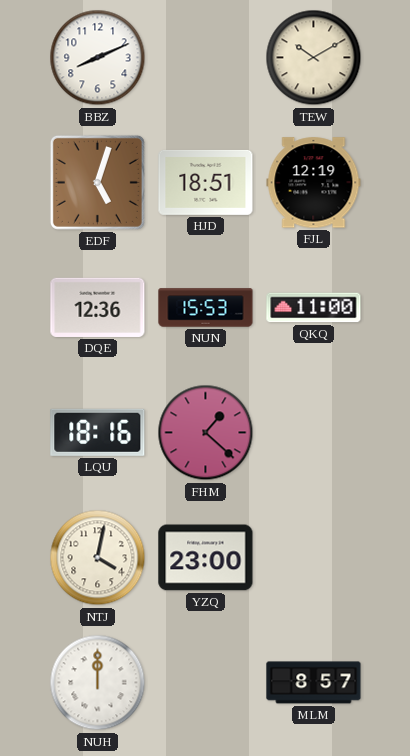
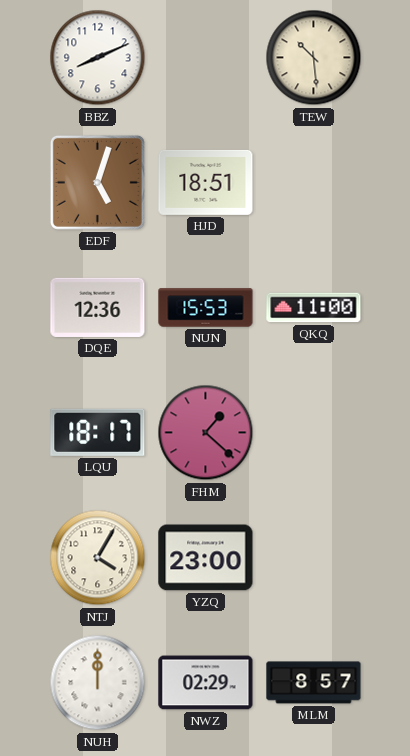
TEW: 10:10 -> 10:29
FJL: 12:19 -> none
LQU: 18:16 -> 18:17
NTJ: 4:02 -> 4:05
NWZ: none -> 02:29
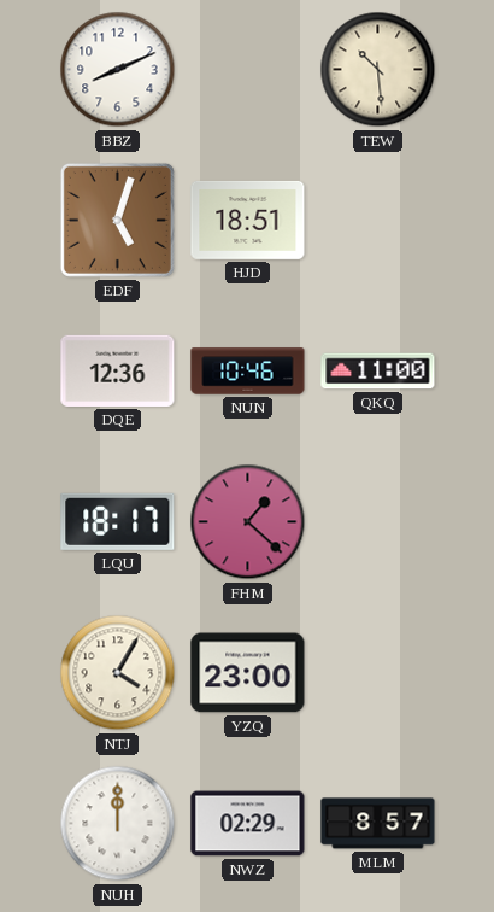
NUN: 15:53 -> 10:46
